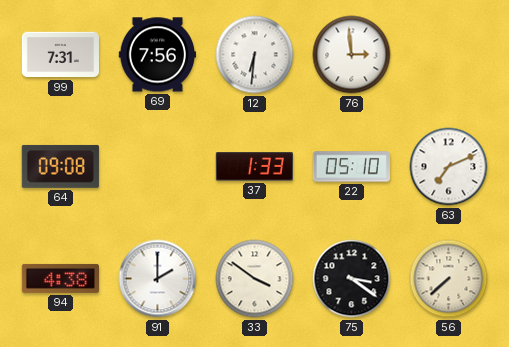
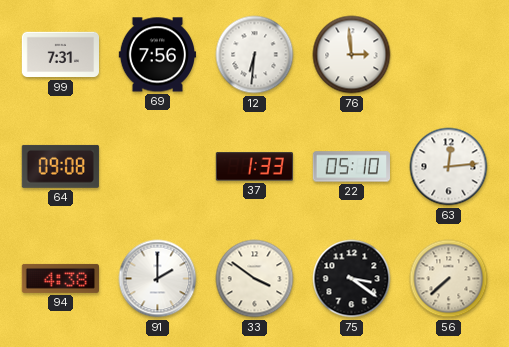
63: 7:11 -> 12:14
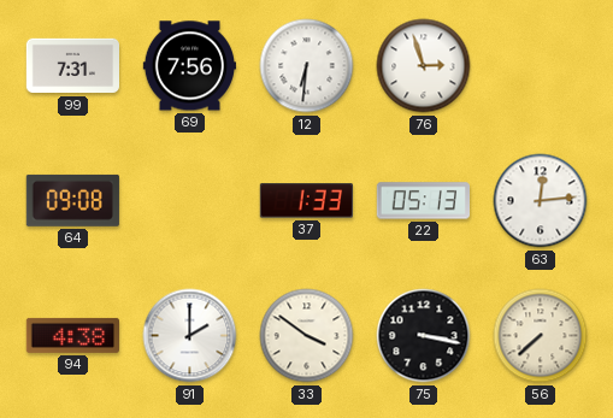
76: 2:59 -> 2:57
22: 05:10 -> 05:13
75: 3:21 -> 3:17
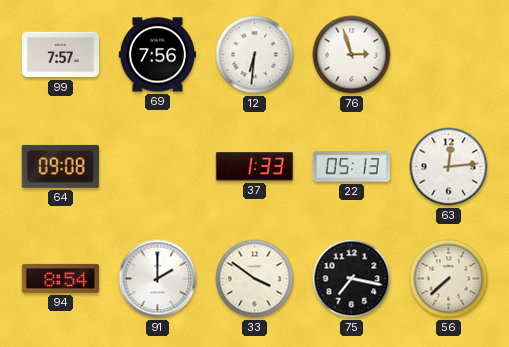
99: 7:31 -> 7:57
94: 4:38 -> 8:54
75: 3:17 -> 7:17
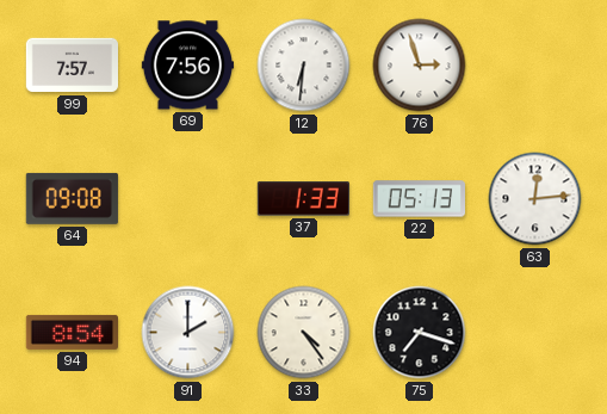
33: 3:51 -> 4:24
75: 7:17 -> 7:18
56: 7:38 -> none
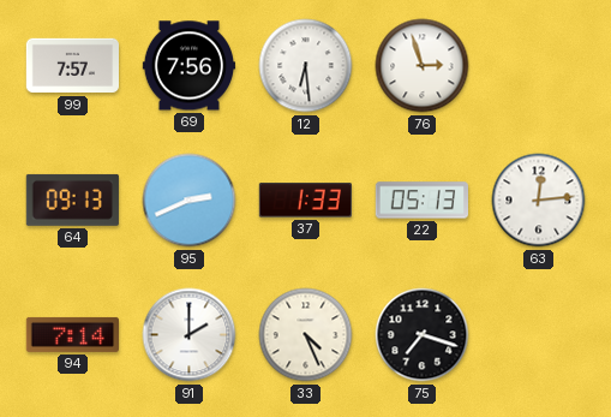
12: 6:31 -> 6:29
64: 09:08 -> 09:13
95: none -> 2:41
94: 8:54 -> 7:14
33: 4:24 -> 4:26
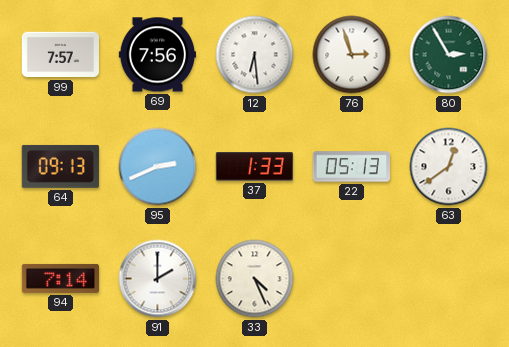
80: none -> 2:55
63: 12:14 -> 12:39
75: 7:18 -> none
